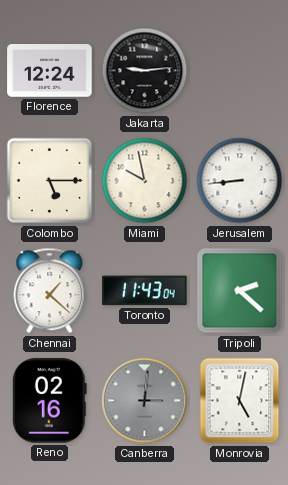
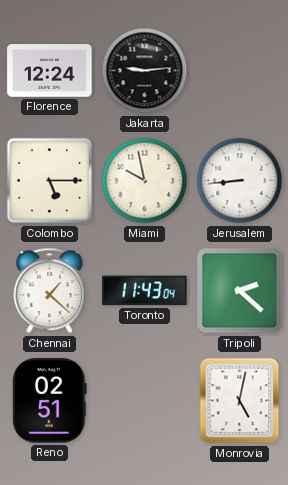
Reno: 02:16 -> 02:51
Canberra: 3:01 -> none
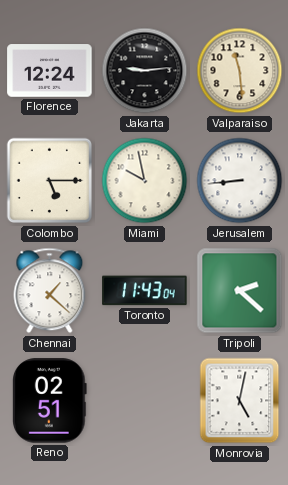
Valparaiso: none -> 11:29
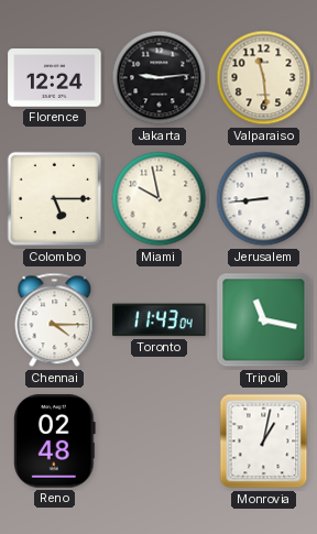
Chennai: 1:22 -> 4:15
Tripoli: 2:22 -> 11:17
Reno: 02:51 -> 02:48
Monrovia: 5:02 -> 1:02
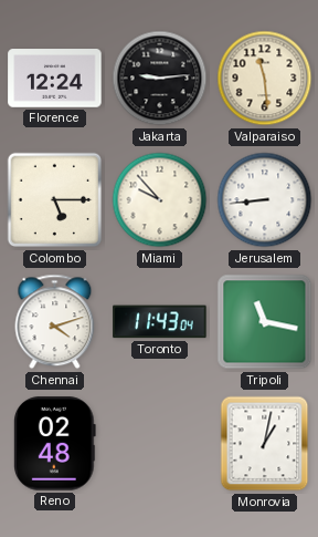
Miami: 9:58 -> 9:53
Chennai: 4:15 -> 4:12
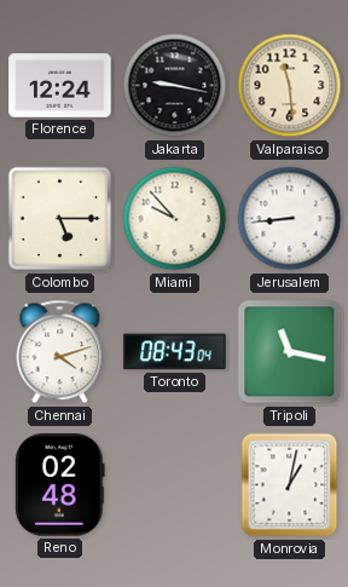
Jakarta: 9:14 -> 9:17
Toronto: 11:43 -> 08:43
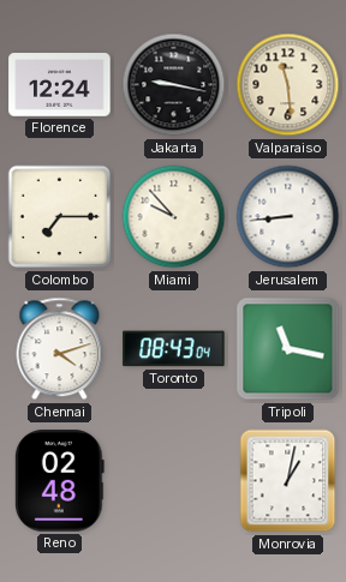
Colombo: 5:15 -> 7:15
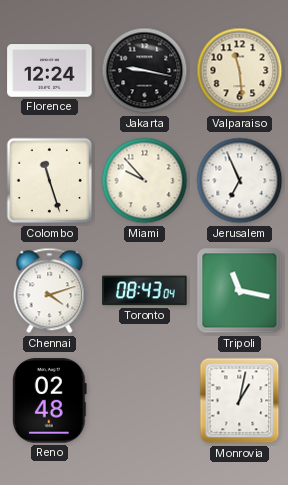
Colombo: 7:15 -> 11:27
Jerusalem: 8:44 -> 6:56
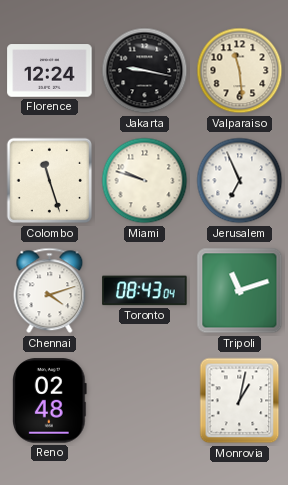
Miami: 9:53 -> 9:48
Tripoli: 11:17 -> 11:12
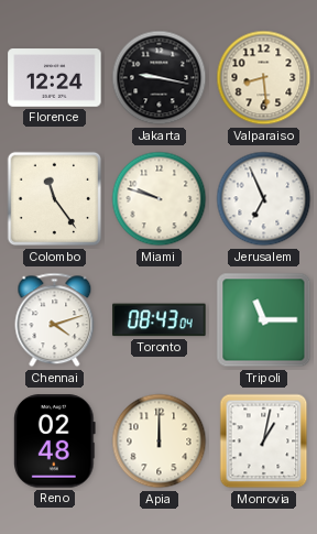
Valparaiso: 11:29 -> 8:29
Colombo: 11:27 -> 11:24
Tripoli: 11:12 -> 11:15
Apia: none -> 12:00
